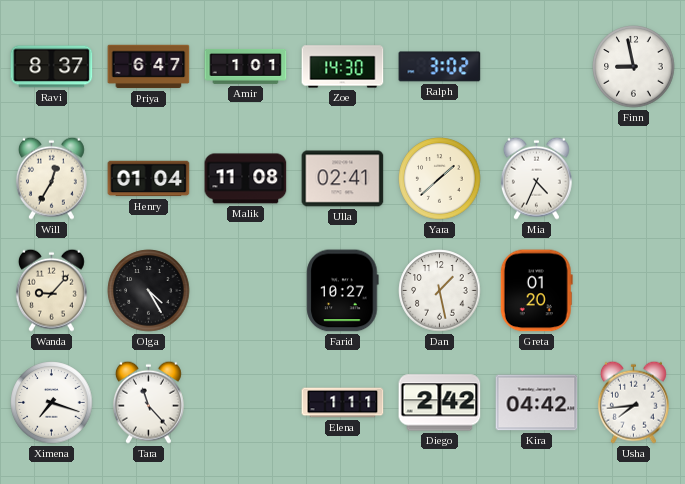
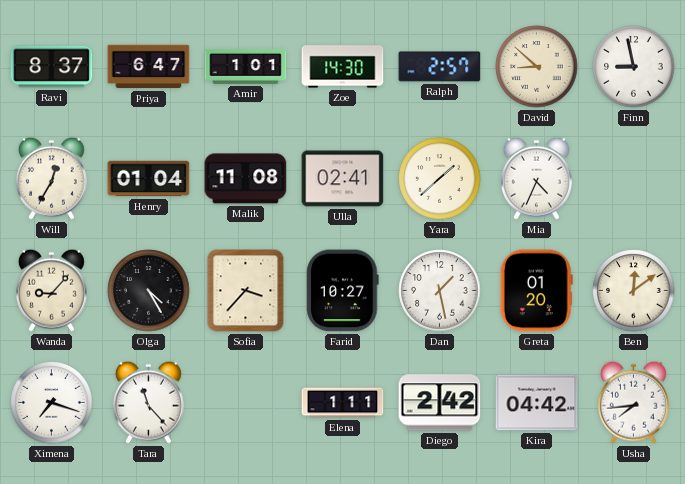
Ralph: 3:02 -> 2:57
David: none -> 8:52
Sofia: none -> 3:37
Ben: none -> 12:09
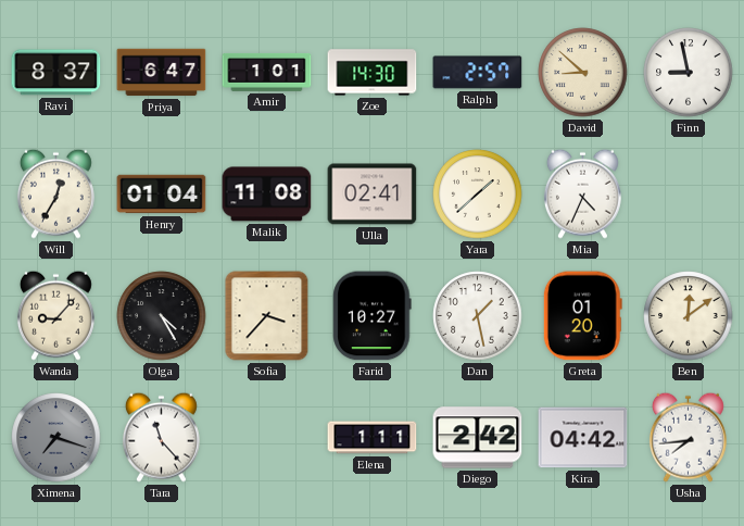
Ximena dial: white -> grey
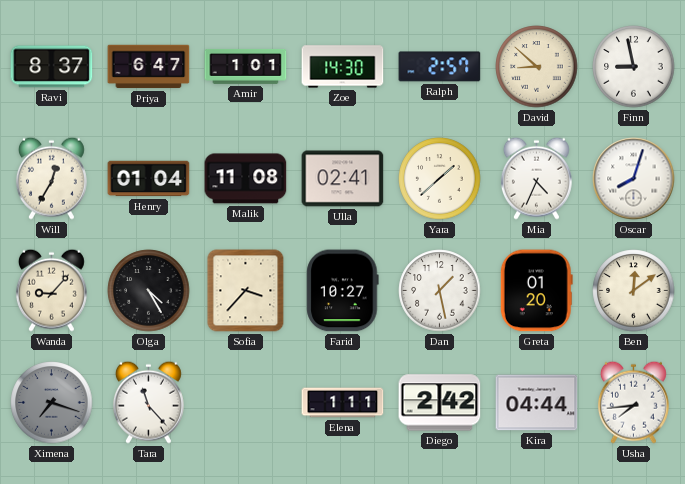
Oscar: none -> 8:03
Kira: 04:42 -> 04:44
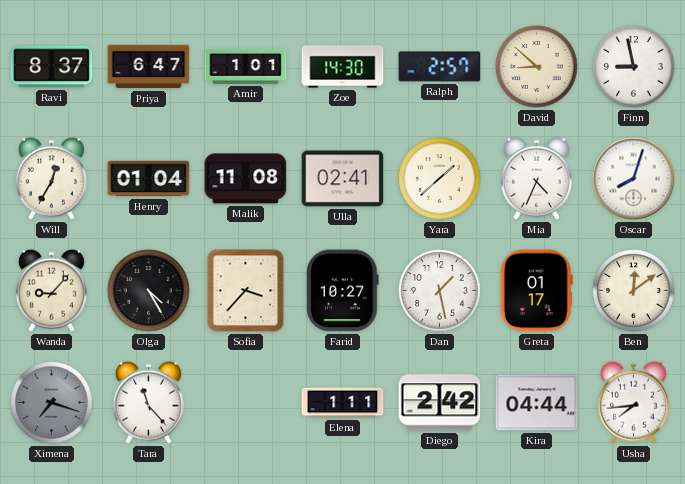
Greta: 01:20 -> 01:17
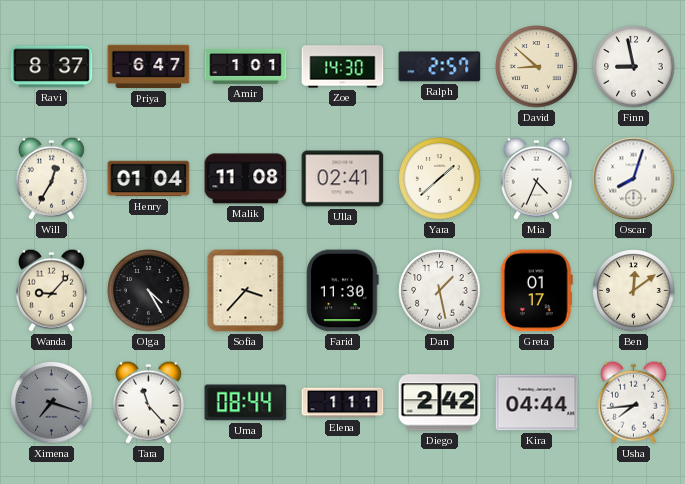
Farid: 10:27 -> 11:30
Uma: none -> 08:44
